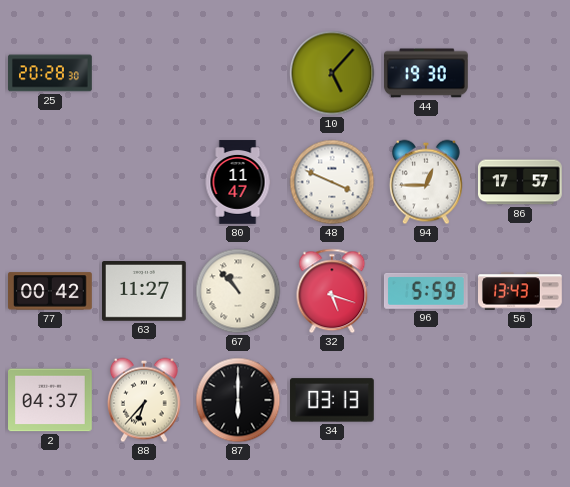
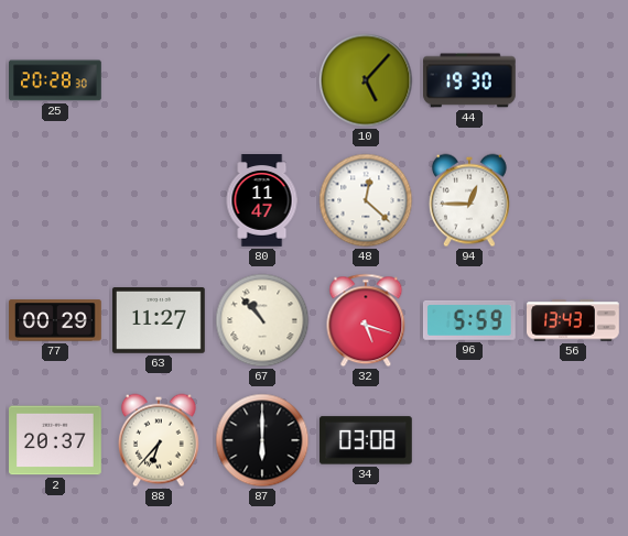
48: 3:49 -> 12:22
86: 17:57 -> none
77: 00:42 -> 00:29
2: 04:37 -> 20:37
34: 03:13 -> 03:08
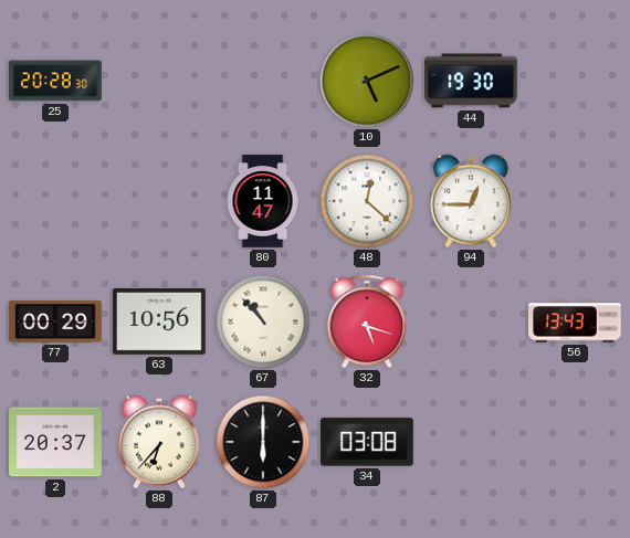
10: 5:07 -> 5:11
63: 11:27 -> 10:56
96: 5:59 -> none
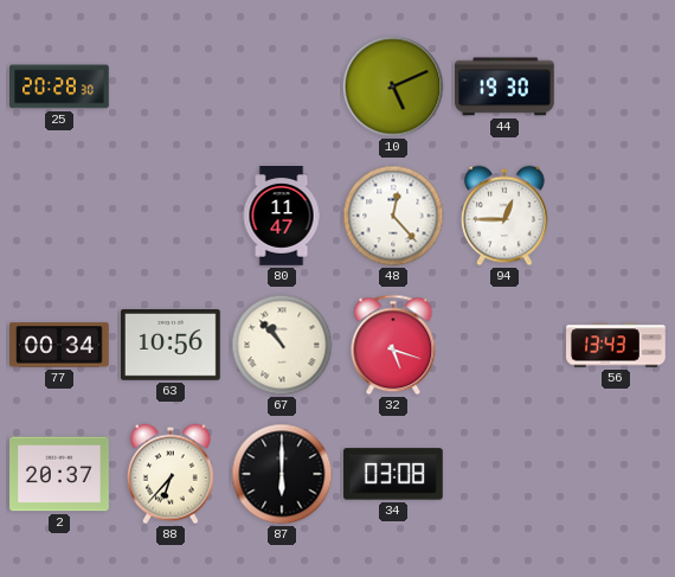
48: 12:22 -> 12:23
77: 00:29 -> 00:34
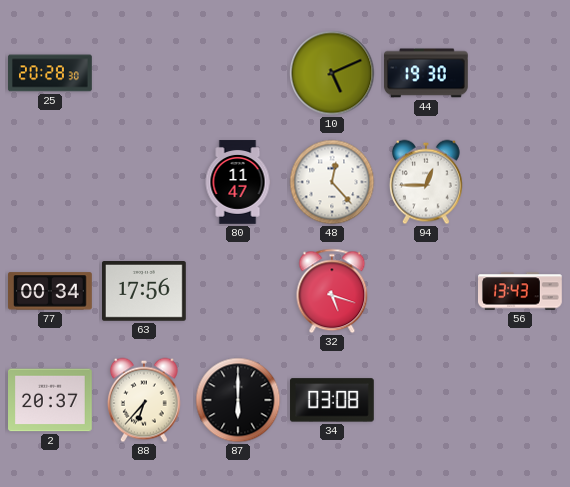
63: 10:56 -> 17:56
67: 10:53 -> none
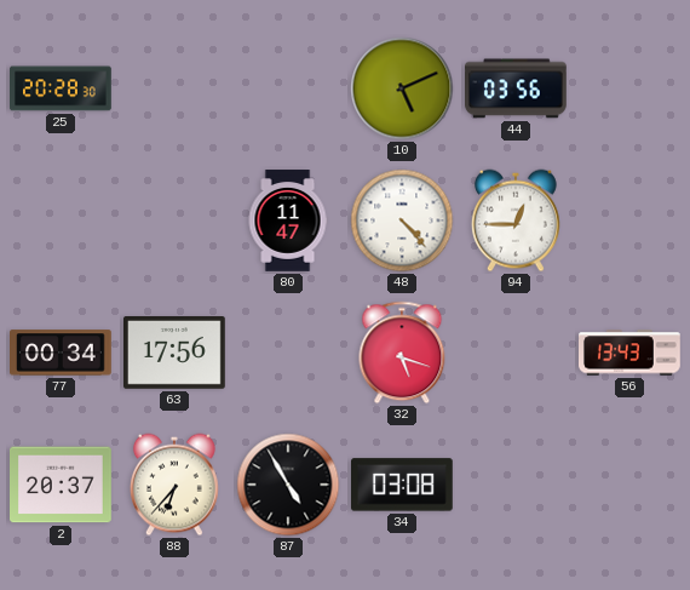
44: 19:30 -> 03:56
48: 12:23 -> 4:23
87: 6:00 -> 4:55
